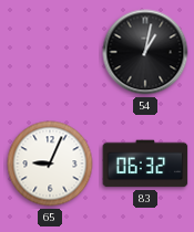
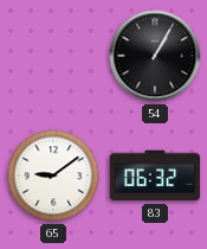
54: 1:02 -> 1:05
65: 9:04 -> 9:09
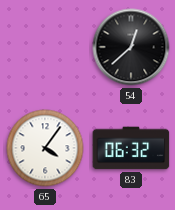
54: 1:05 -> 12:38
65: 9:09 -> 4:06
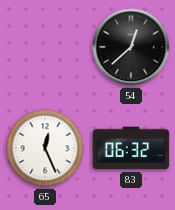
65: 4:06 -> 12:26
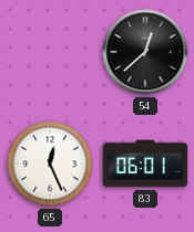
83: 06:32 -> 06:01
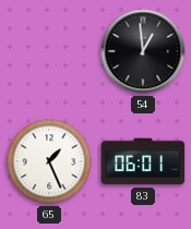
54: 12:38 -> 12:59
65: 12:26 -> 1:26
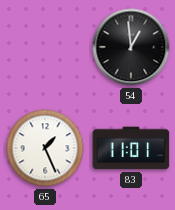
83: 06:01 -> 11:01
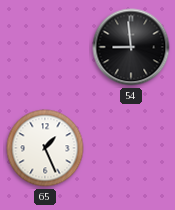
54: 12:59 -> 8:59
83: 11:01 -> none
